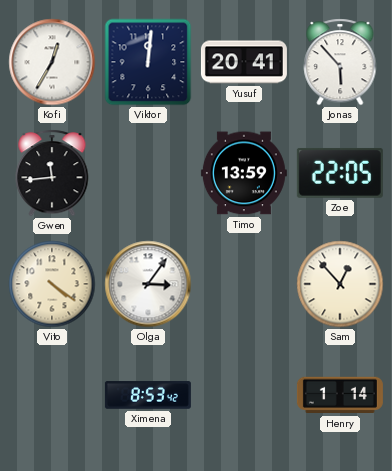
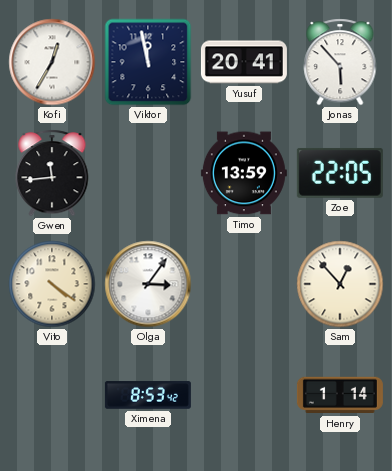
Viktor: 12:01 -> 11:58
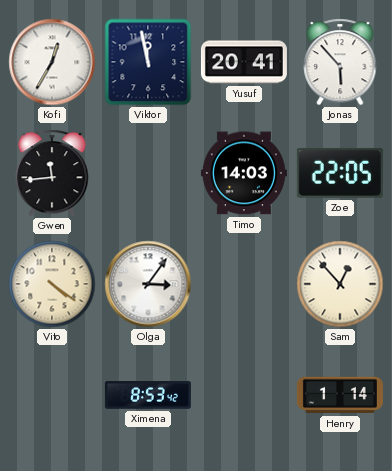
Timo: 13:59 -> 14:03
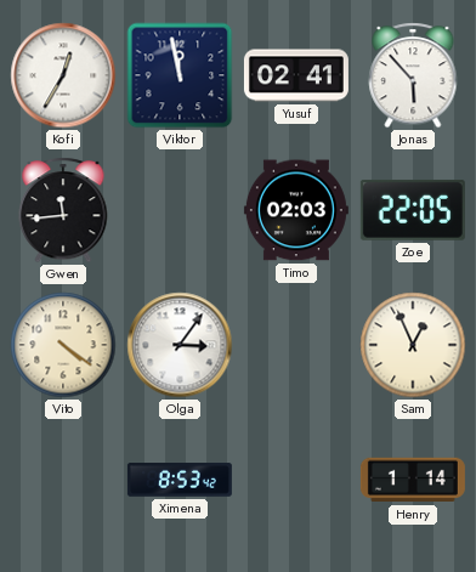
Yusuf: 20:41 -> 02:41
Timo: 14:03 -> 02:03
Sam: 12:53 -> 12:56
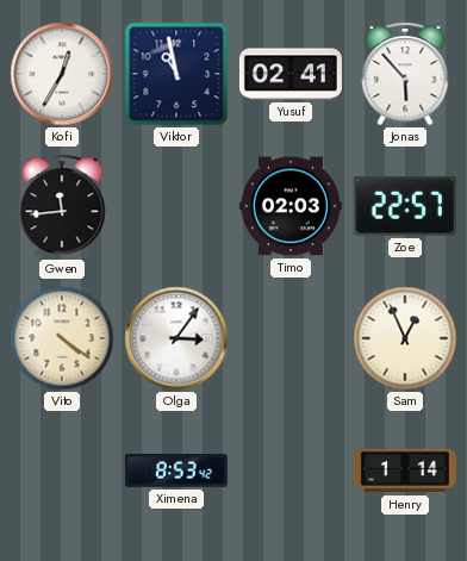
Viktor: 11:58 -> 10:58
Zoe: 22:05 -> 22:57
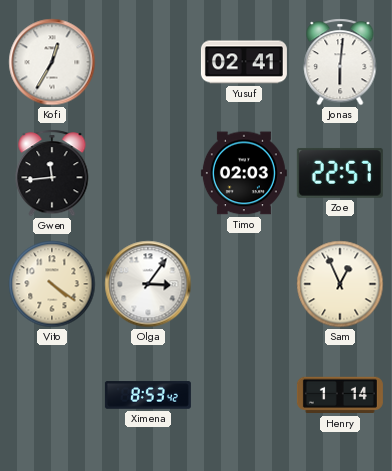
Viktor: 10:58 -> none
Jonas: 5:53 -> 6:01
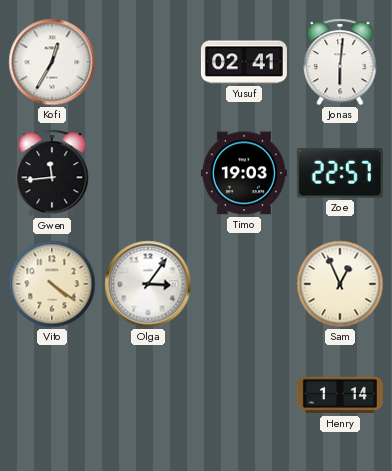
Timo: 02:03 -> 19:03
Ximena: 8:53 -> none
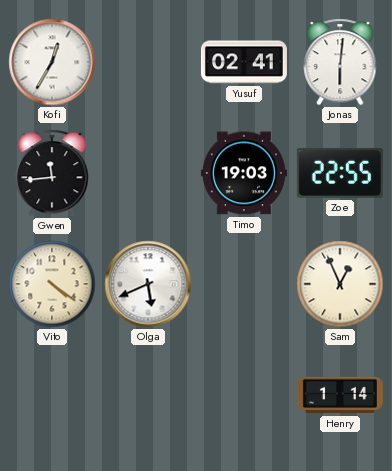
Zoe: 22:57 -> 22:55
Olga: 3:06 -> 5:41
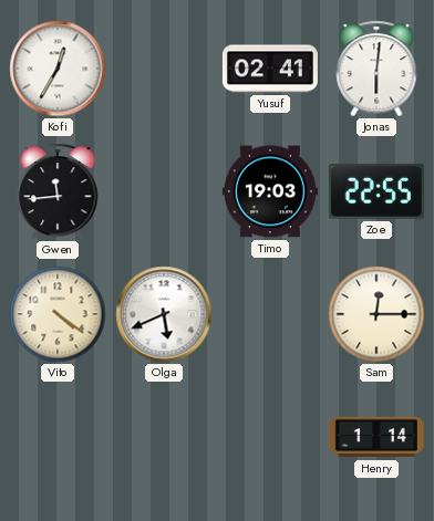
Sam: 12:56 -> 12:15
